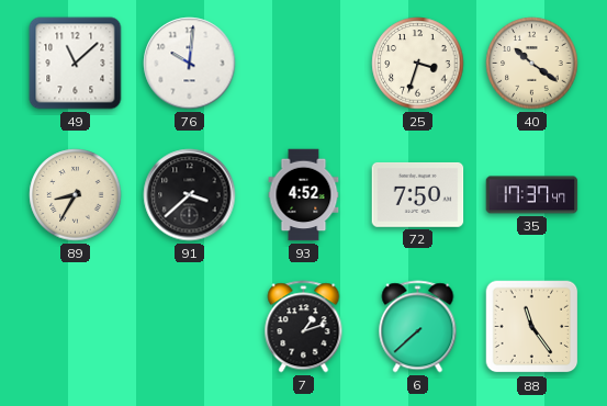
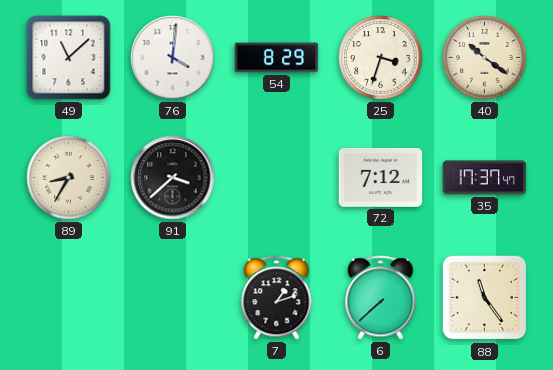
76: 10:01 -> 4:01
54: none -> 8:29
93: 4:52 -> none
72: 7:50 -> 7:12
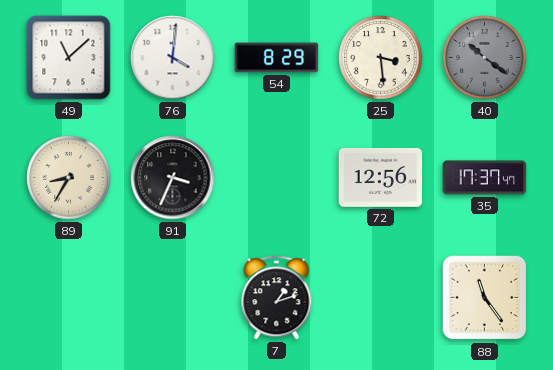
25: 3:33 -> 3:29
40 dial: cream -> grey
91: 3:38 -> 3:34
72: 7:12 -> 12:56
6: 7:38 -> none
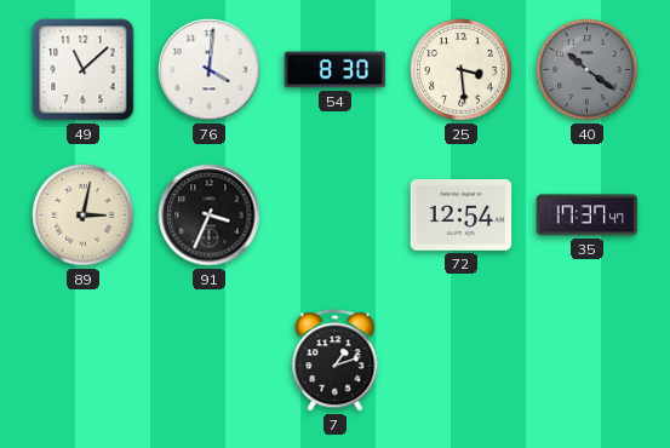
54: 8:29 -> 8:30
89: 8:35 -> 3:02
72: 12:56 -> 12:54
88: 11:24 -> none
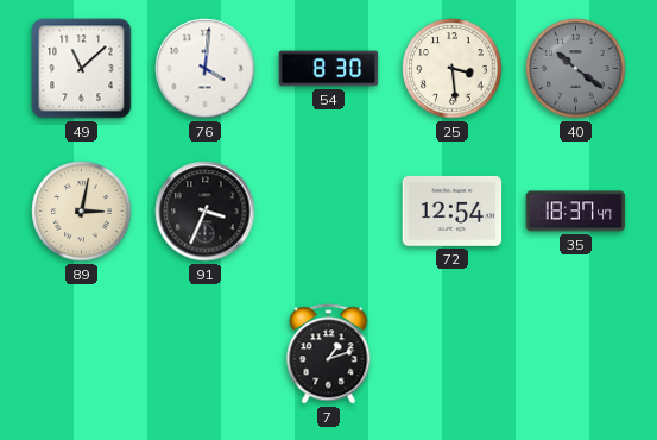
35: 17:37 -> 18:37
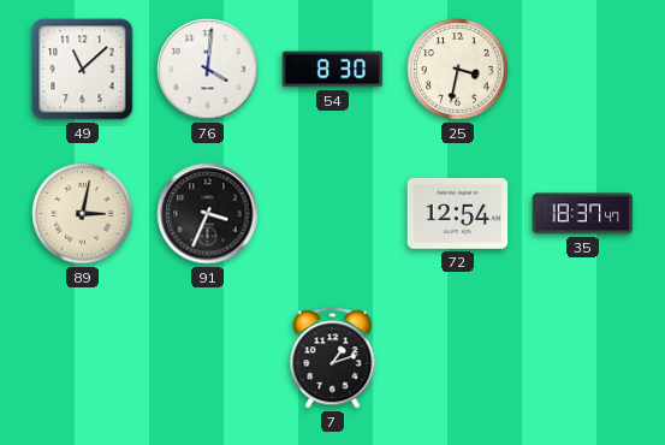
25: 3:29 -> 3:32
40: 10:21 -> none
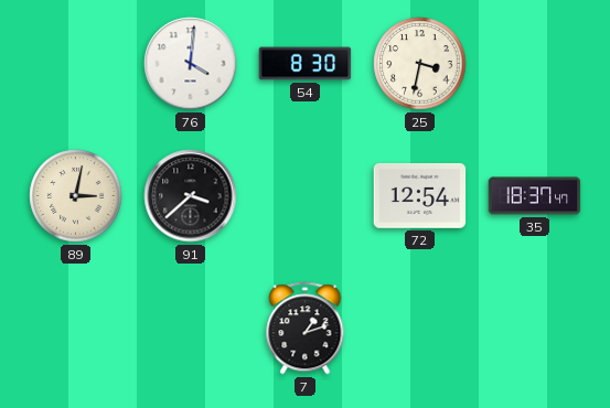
49: 11:08 -> none
91: 3:34 -> 3:38
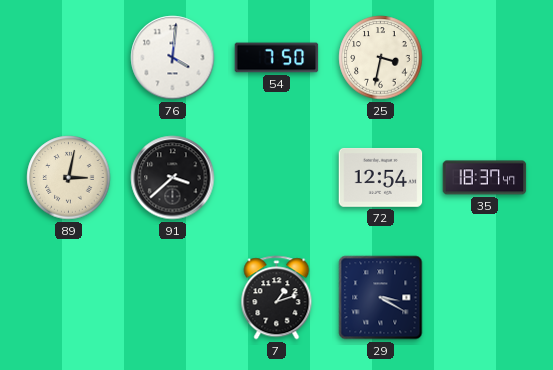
54: 8:30 -> 7:50
29: none -> 3:20
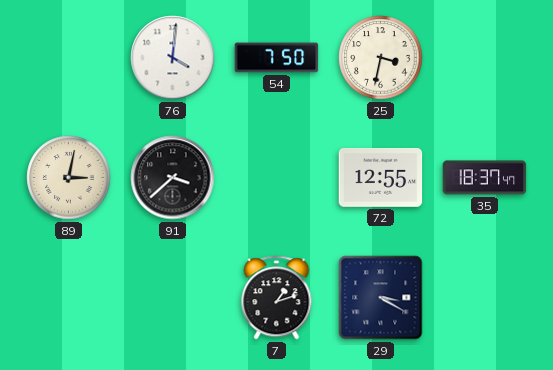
72: 12:54 -> 12:55
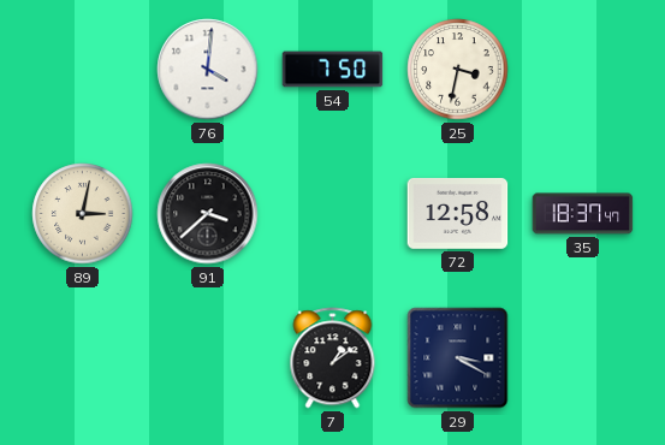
72: 12:55 -> 12:58
7: 1:12 -> 1:09
